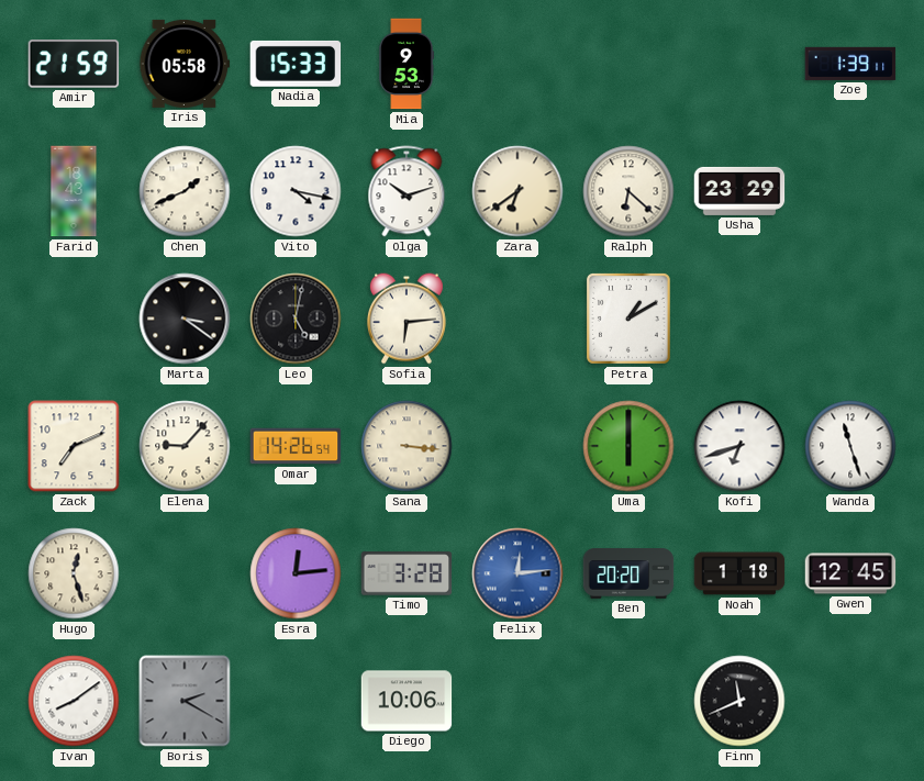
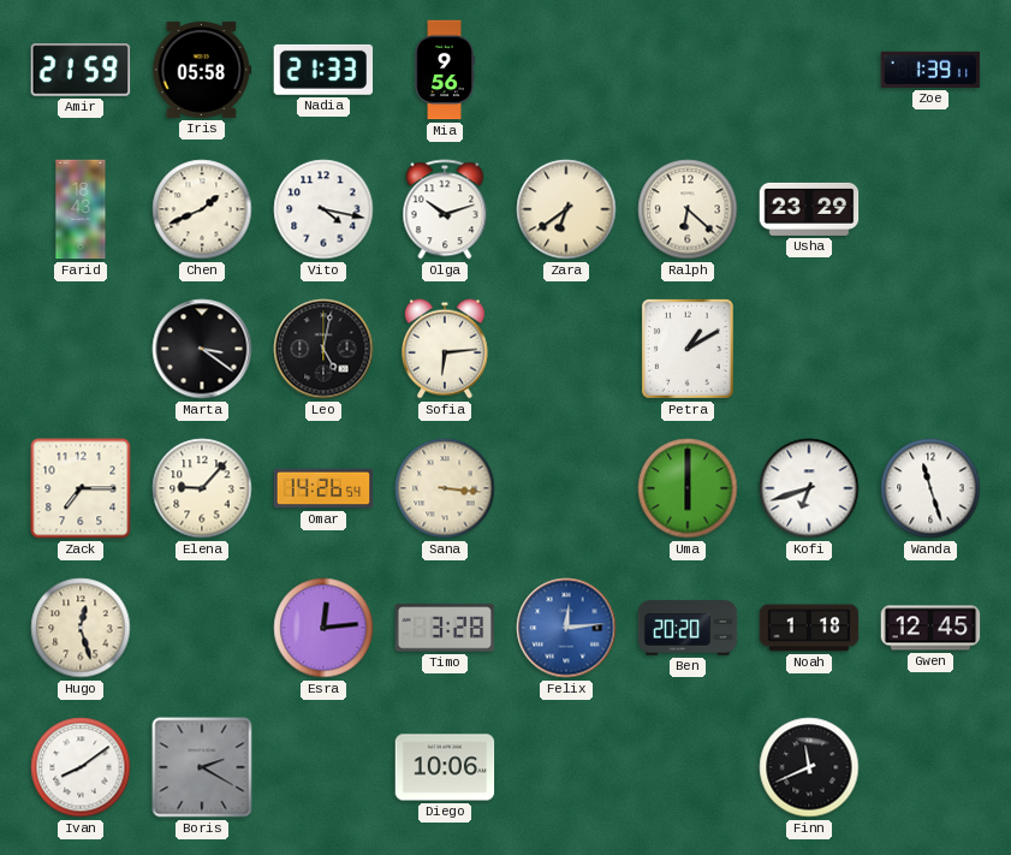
Nadia: 15:33 -> 21:33
Mia: 9:53 -> 9:56
Zack: 7:11 -> 7:15
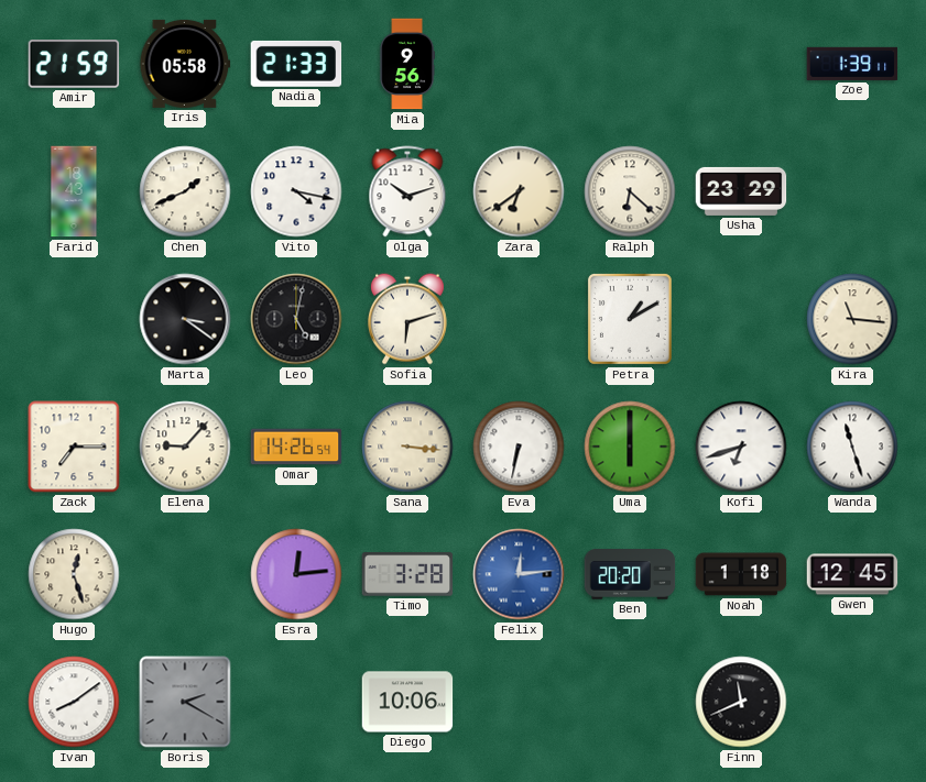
Sofia: 6:14 -> 6:12
Kira: none -> 11:16
Eva: none -> 6:32
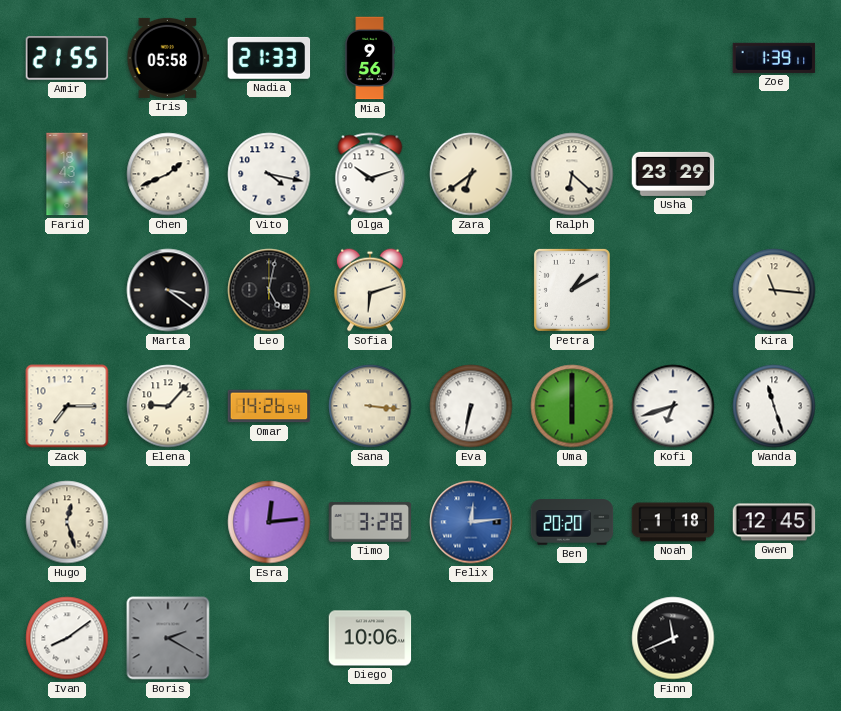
Amir: 21:59 -> 21:55
